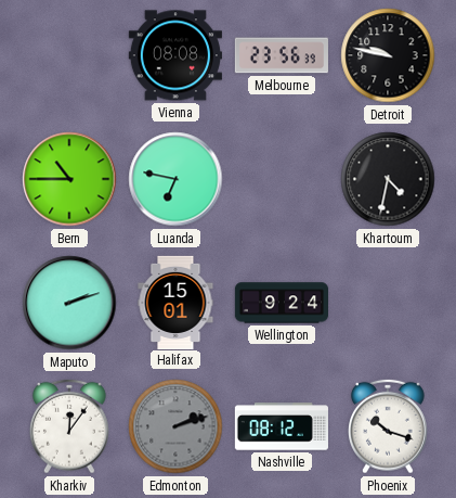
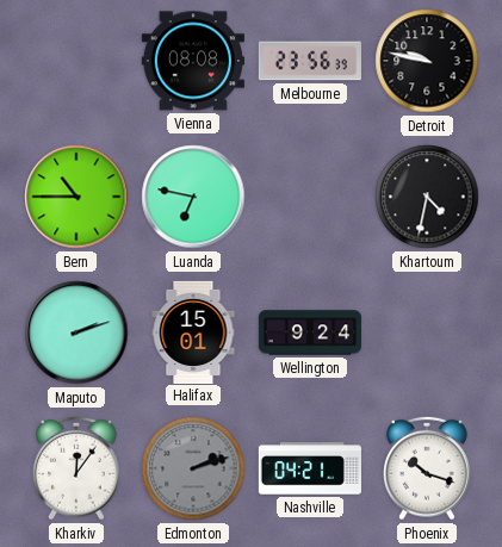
Nashville: 08:12 -> 04:21
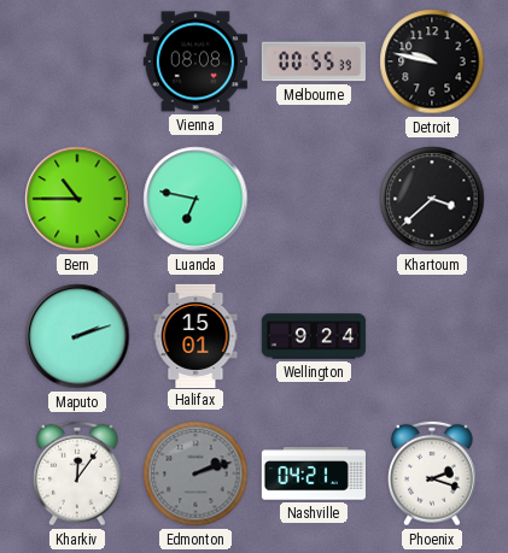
Melbourne: 23:56 -> 00:55
Khartoum: 4:32 -> 3:38
Phoenix: 10:18 -> 2:18
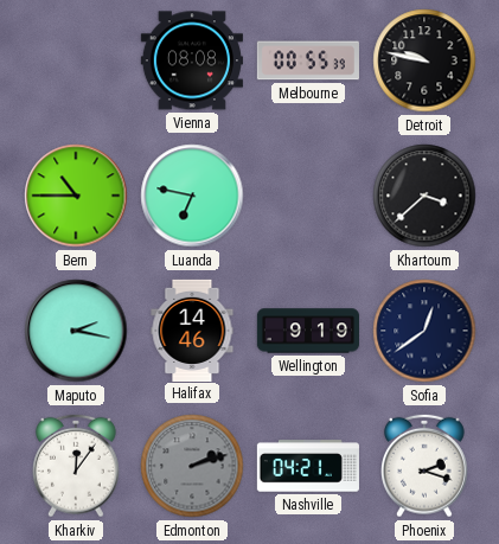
Maputo: 2:12 -> 2:17
Halifax: 15:01 -> 14:46
Wellington: 9:24 -> 9:19
Sofia: none -> 12:39
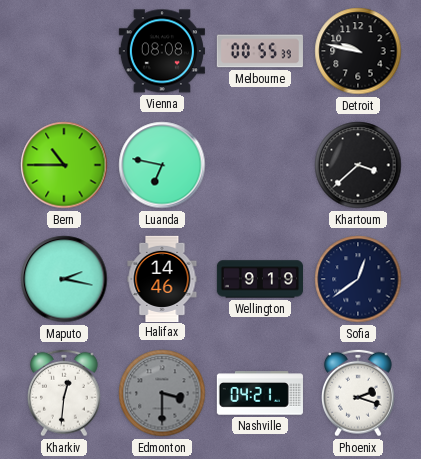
Kharkiv: 12:06 -> 12:31
Edmonton: 2:12 -> 3:30
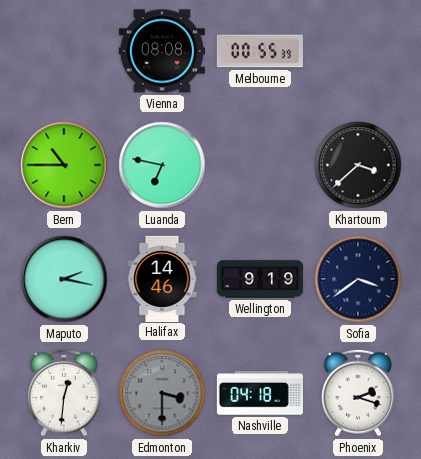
Detroit: 9:47 -> none
Sofia: 12:39 -> 3:39
Nashville: 04:21 -> 04:18
